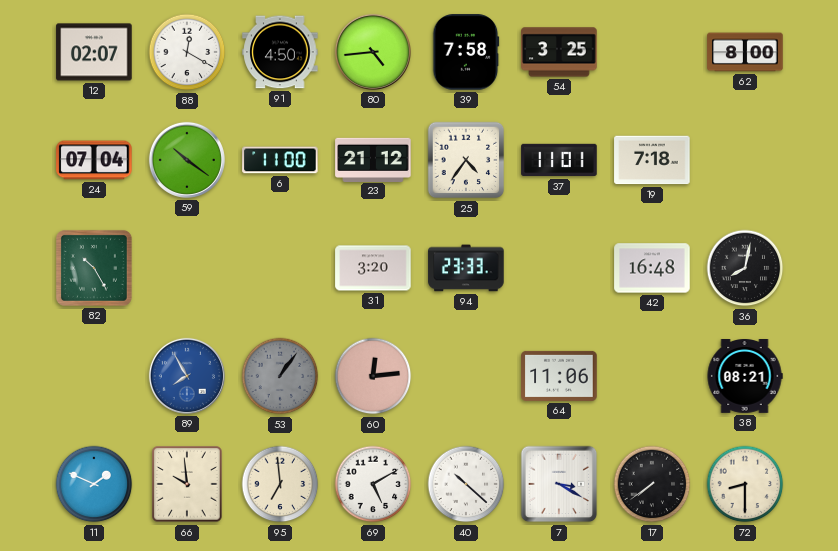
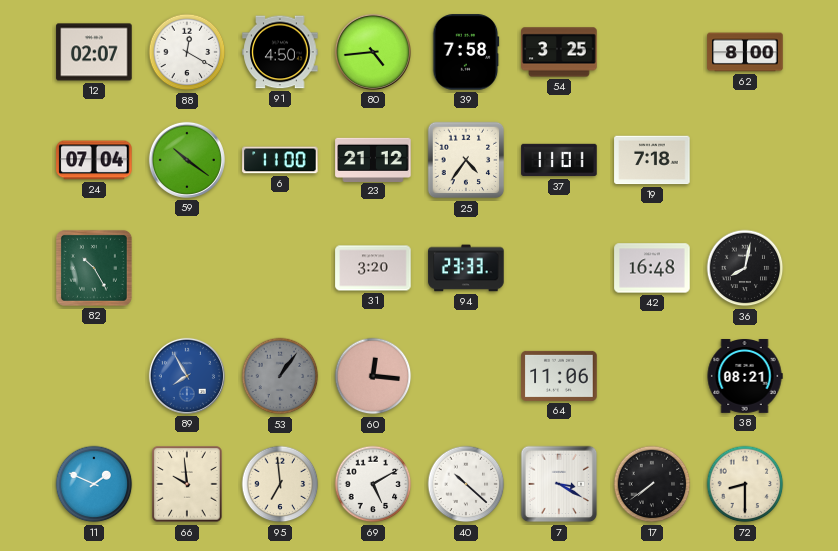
60: 12:14 -> 12:16
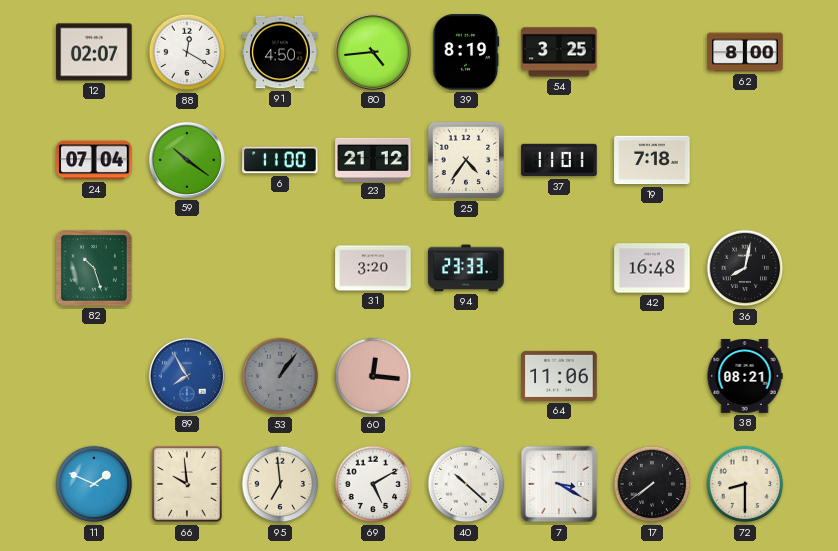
39: 7:58 -> 8:19
82: 10:25 -> 10:27
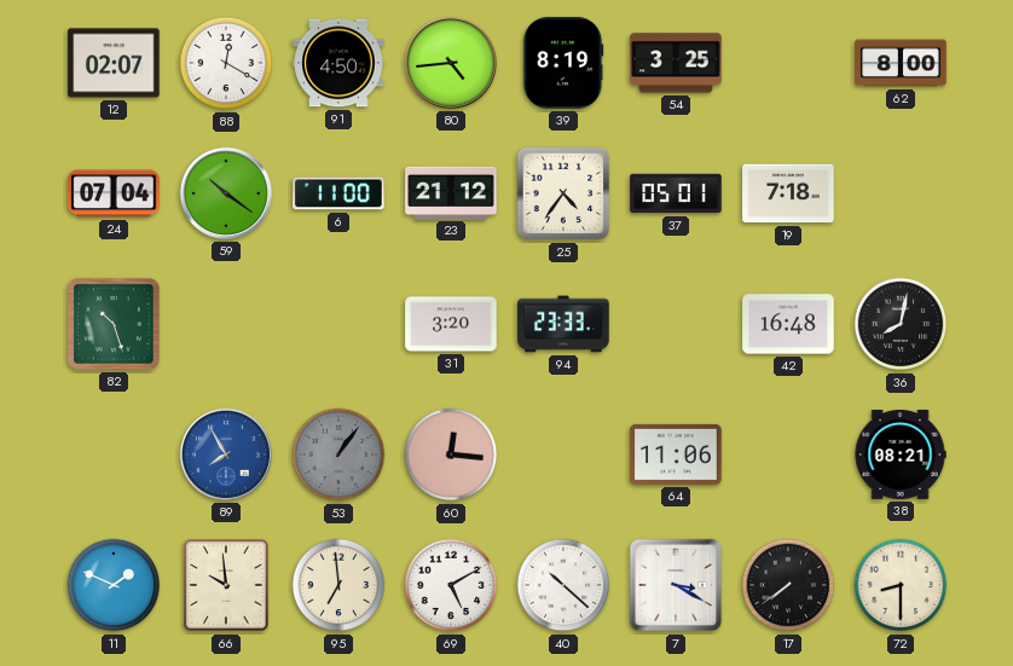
37: 11:01 -> 05:01
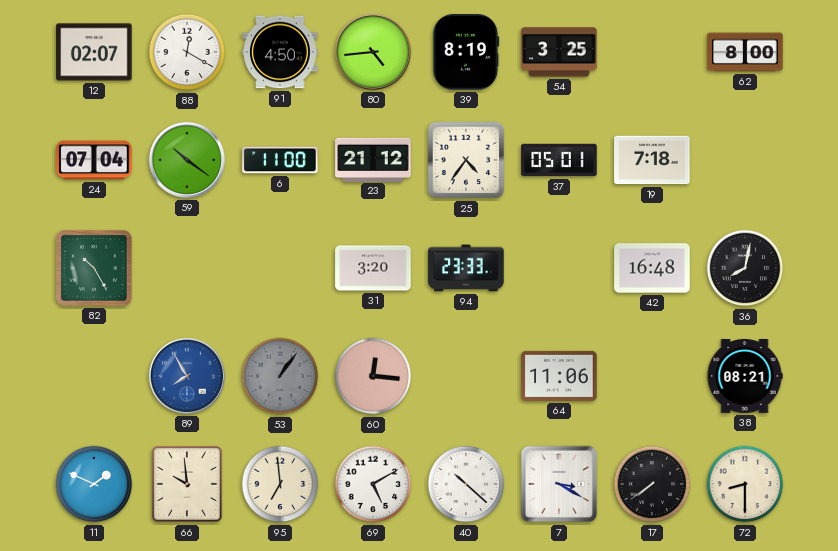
82: 10:27 -> 10:25
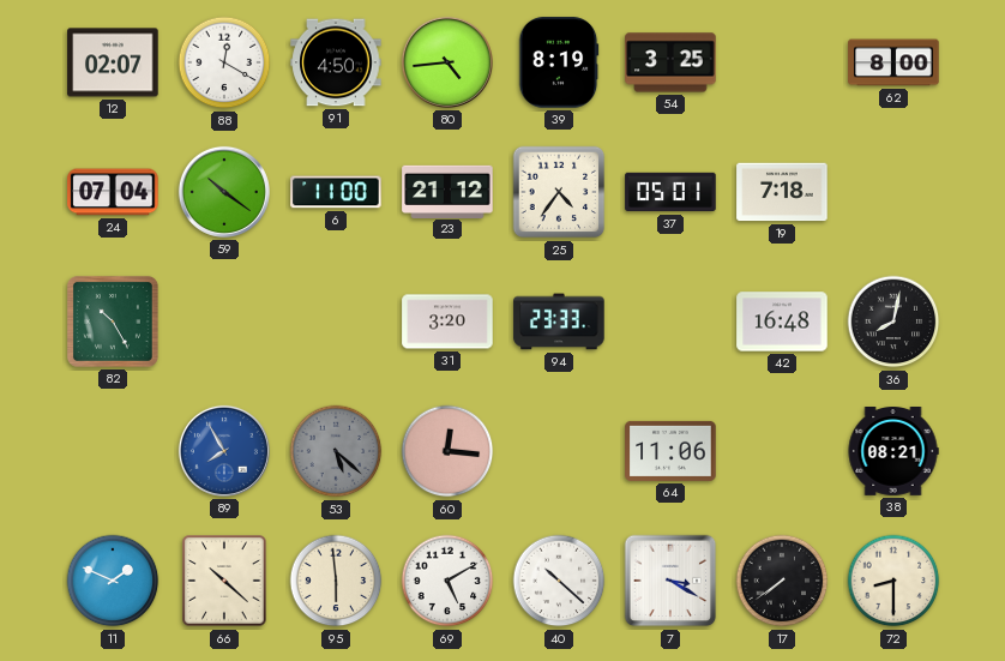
53: 1:06 -> 5:22
66: 9:59 -> 10:22
95: 6:59 -> 5:59
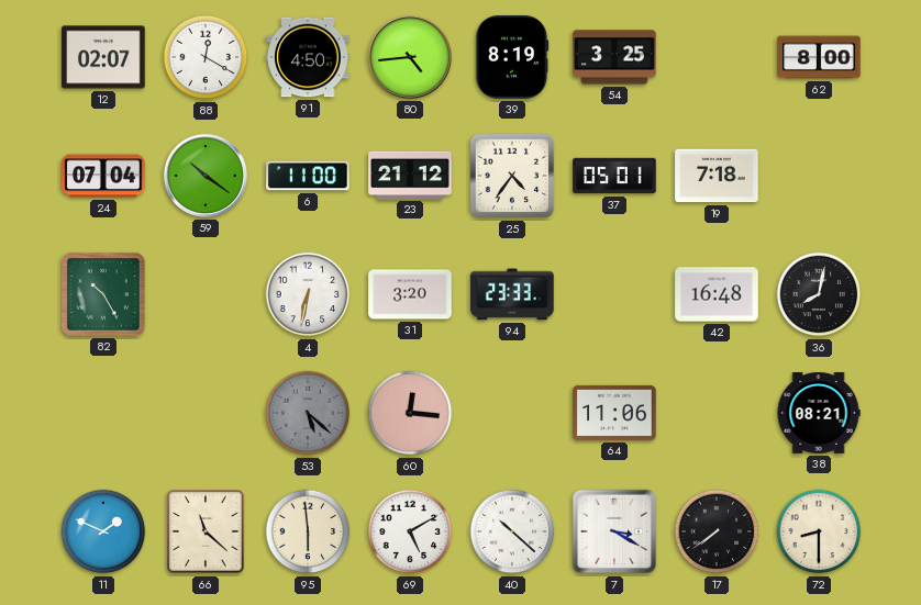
4: none -> 6:32
89: 7:55 -> none
66: 10:22 -> 11:22
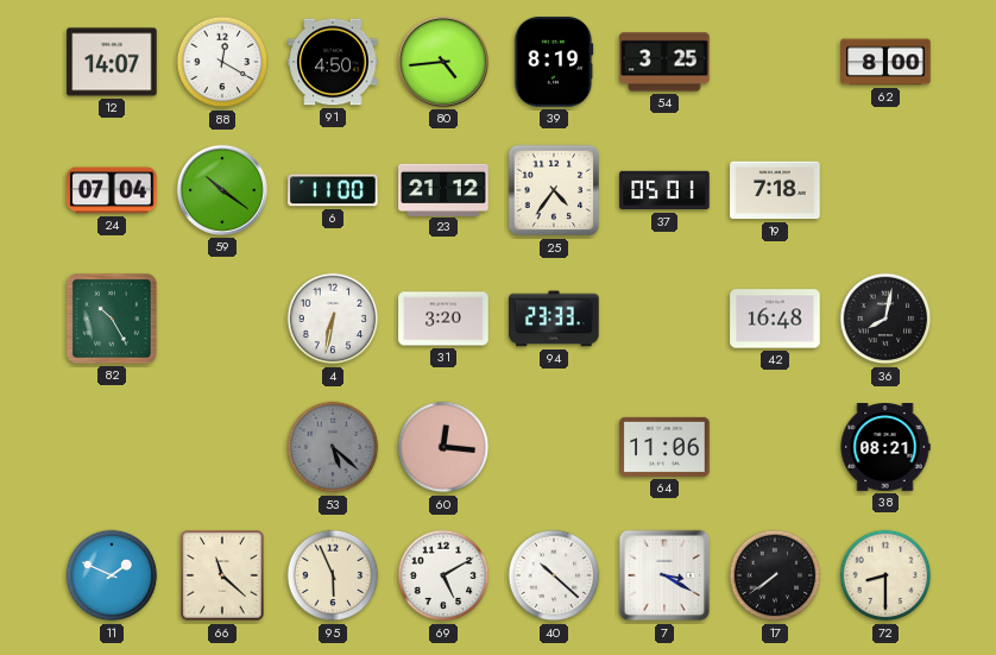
12: 02:07 -> 14:07
95: 5:59 -> 5:56
